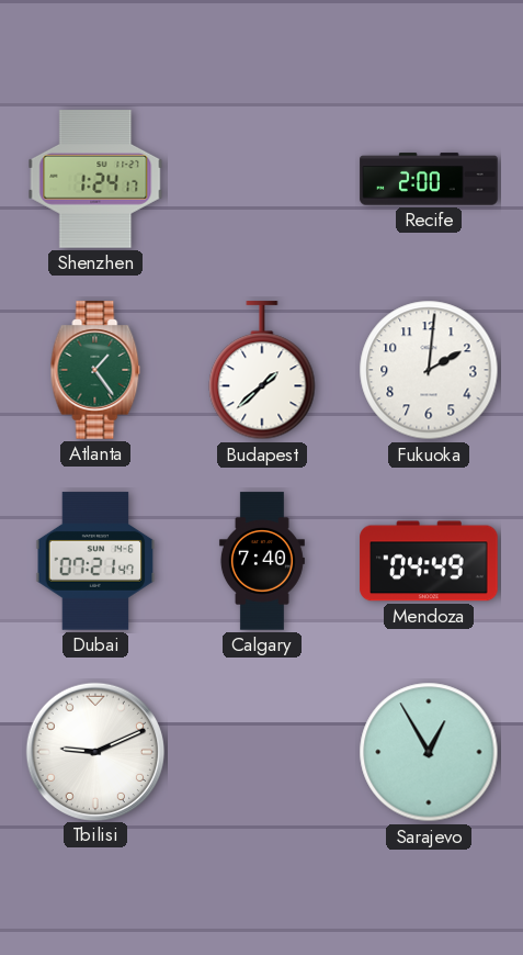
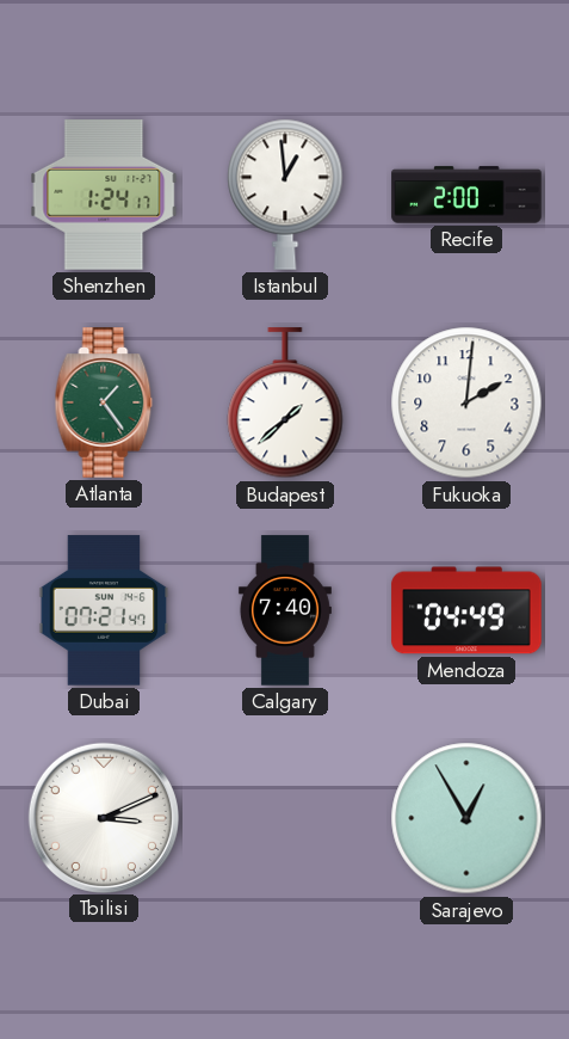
Istanbul: none -> 12:59
Tbilisi: 9:11 -> 3:11
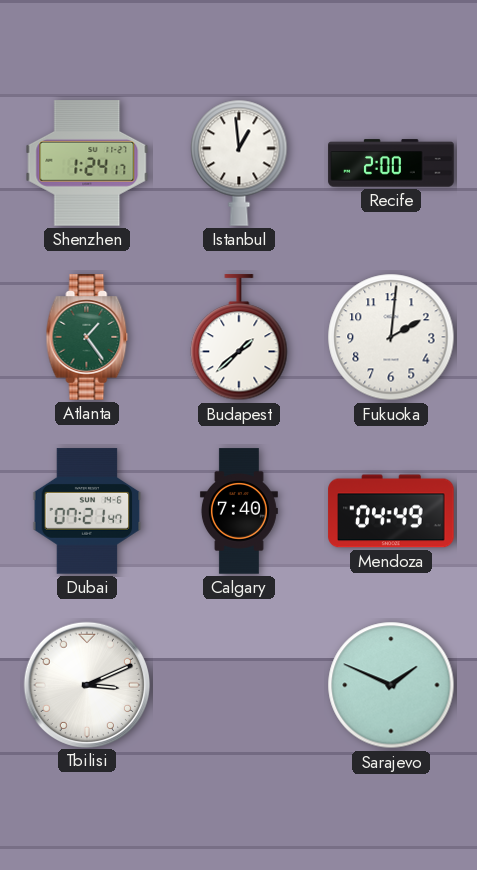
Sarajevo: 12:55 -> 1:49
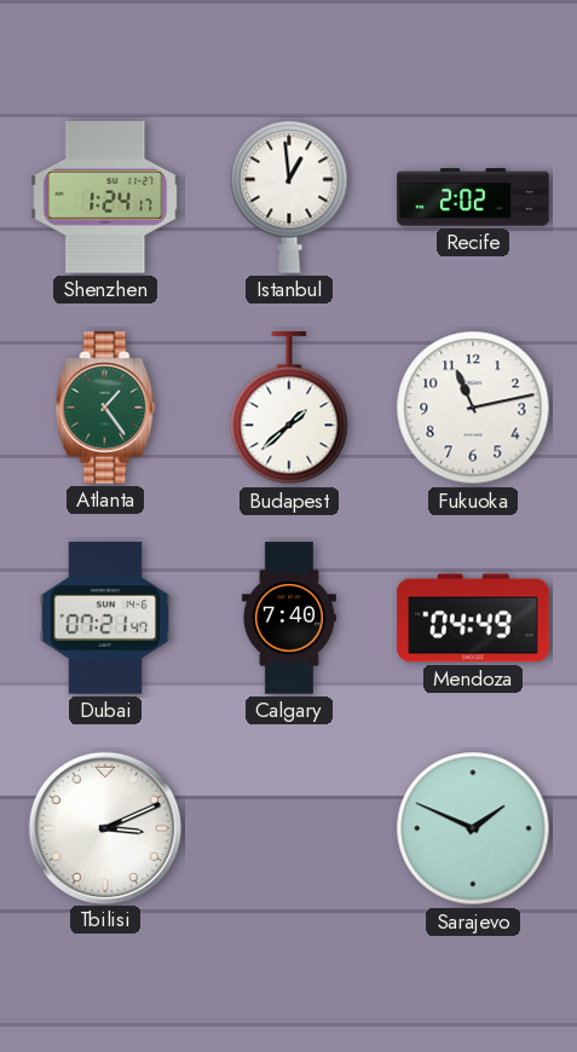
Recife: 2:00 -> 2:02
Fukuoka: 2:01 -> 11:13
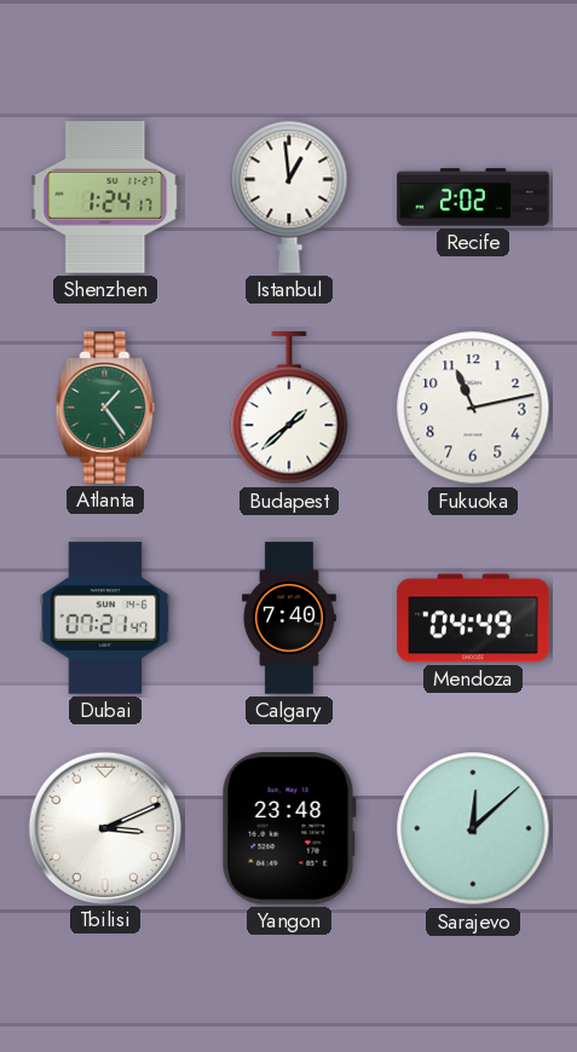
Yangon: none -> 23:48
Sarajevo: 1:49 -> 12:08
